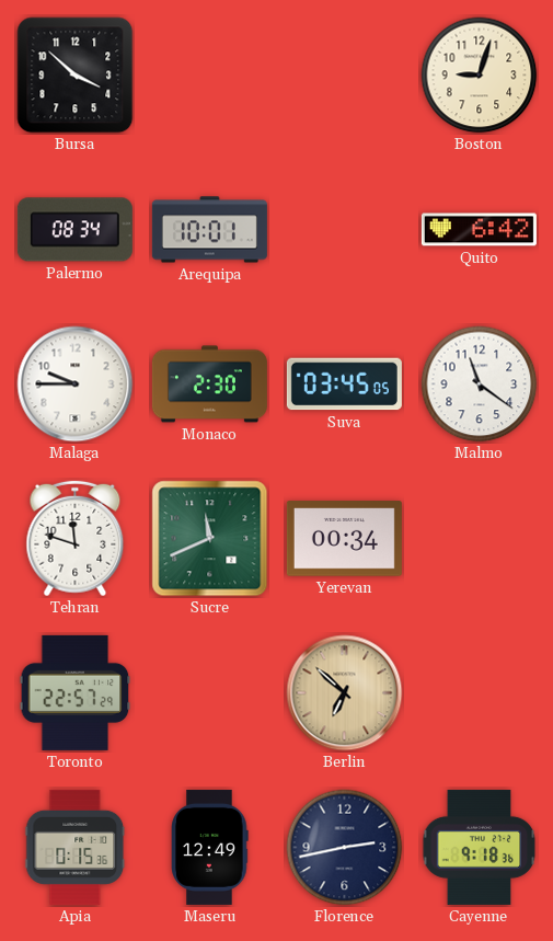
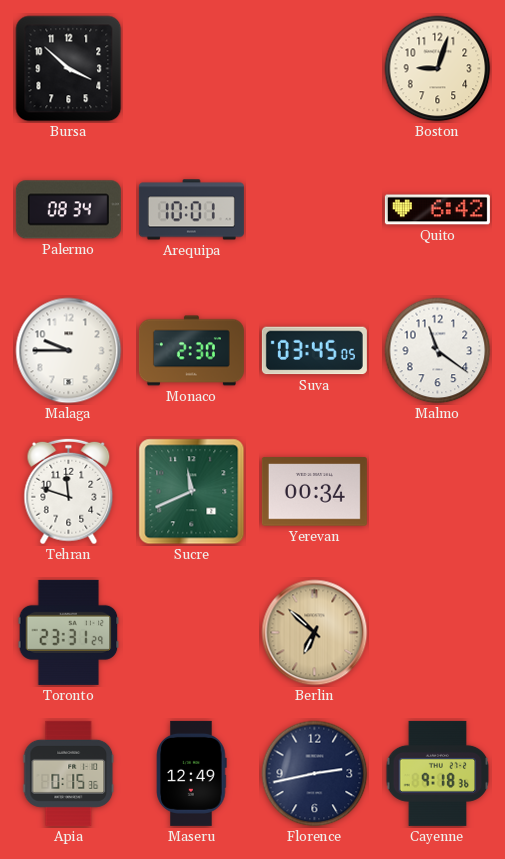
Toronto: 22:57 -> 23:31
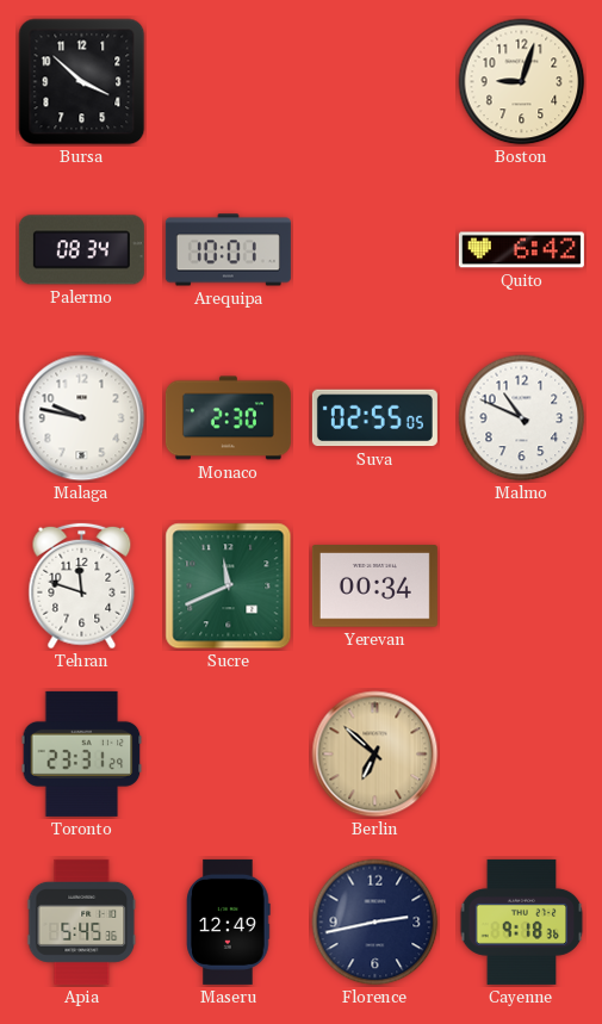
Malaga: 9:45 -> 9:47
Suva: 03:45 -> 02:55
Malmo: 11:21 -> 10:49
Apia: 0:15 -> 5:45
